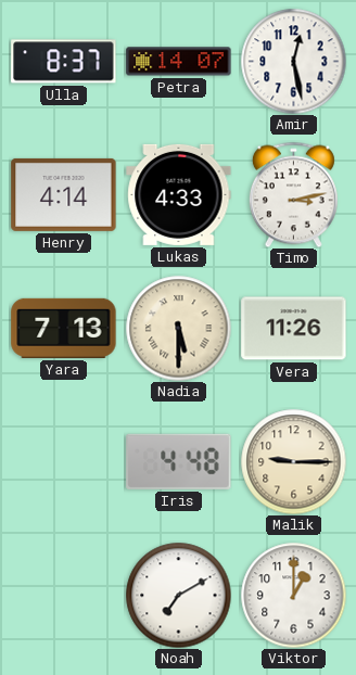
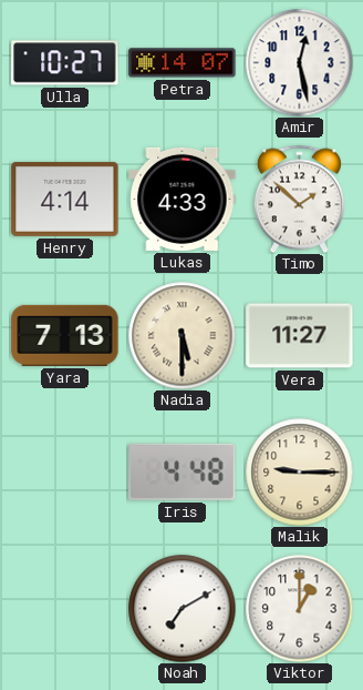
Ulla: 8:37 -> 10:27
Timo: 3:13 -> 1:52
Vera: 11:26 -> 11:27
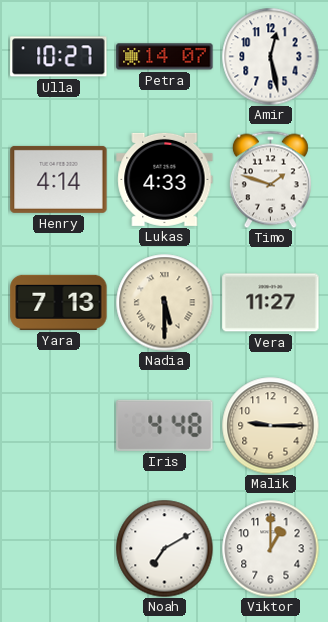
Timo: 1:52 -> 1:48
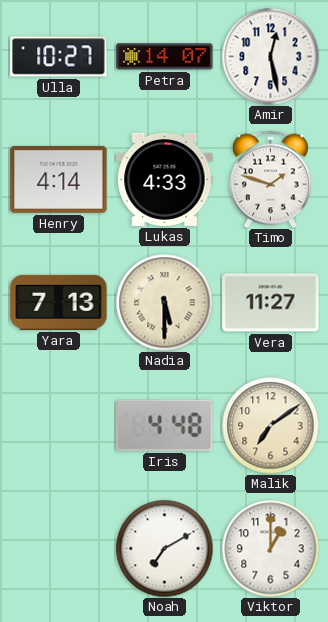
Malik: 9:15 -> 7:09
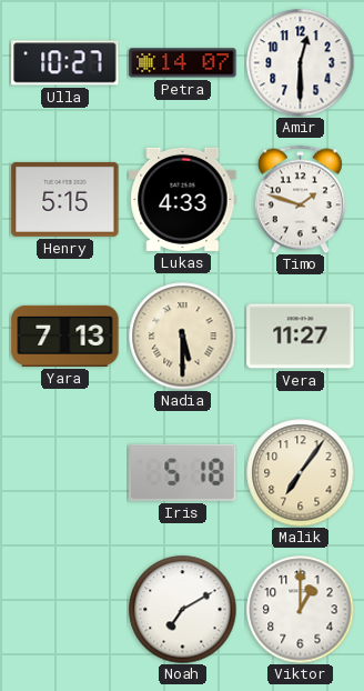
Amir: 12:28 -> 12:30
Henry: 4:14 -> 5:15
Iris: 4:48 -> 5:18
Malik: 7:09 -> 7:06
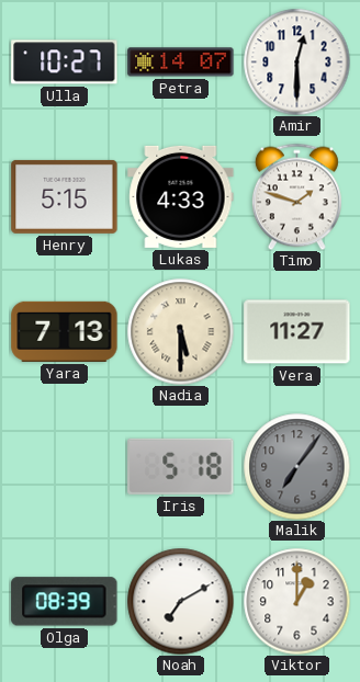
Malik dial: cream -> grey
Olga: none -> 08:39
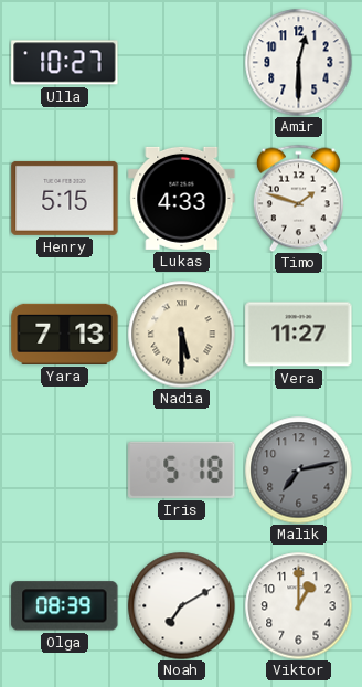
Petra: 14:07 -> none
Malik: 7:06 -> 7:13
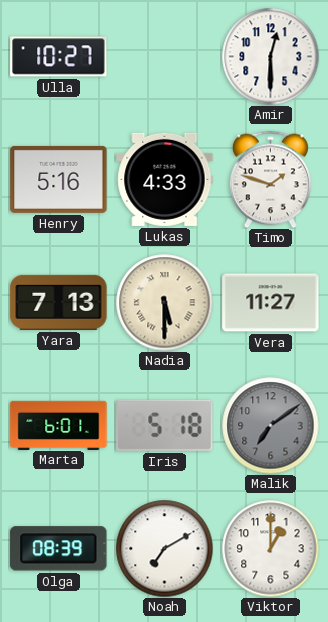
Henry: 5:15 -> 5:16
Marta: none -> 6:01
Malik: 7:13 -> 7:09
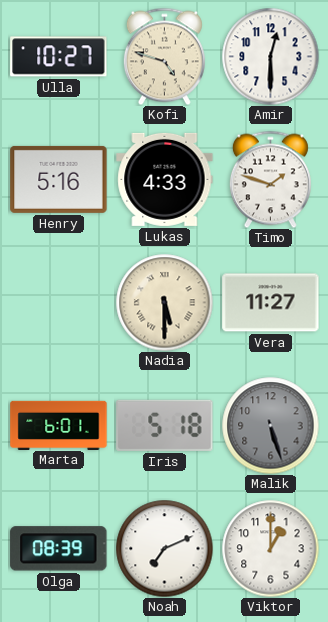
Kofi: none -> 4:48
Yara: 7:13 -> none
Malik: 7:09 -> 5:27
Noah: 7:10 -> 7:11
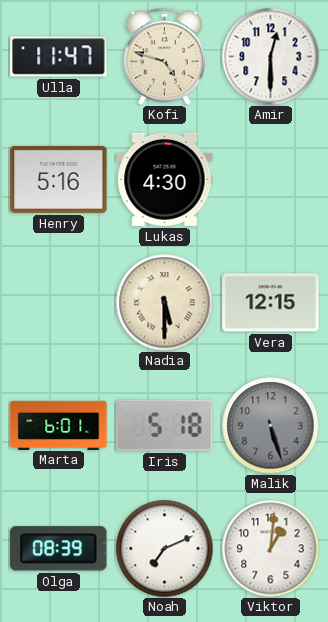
Ulla: 10:27 -> 11:47
Lukas: 4:33 -> 4:30
Timo: 1:48 -> none
Vera: 11:27 -> 12:15
Viktor: 1:00 -> 1:01
